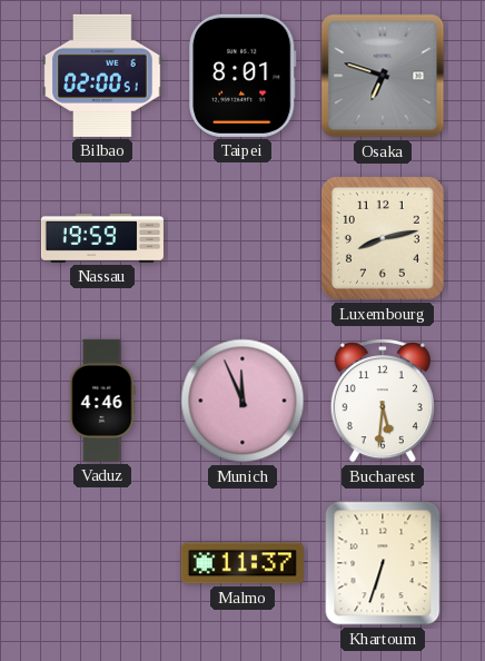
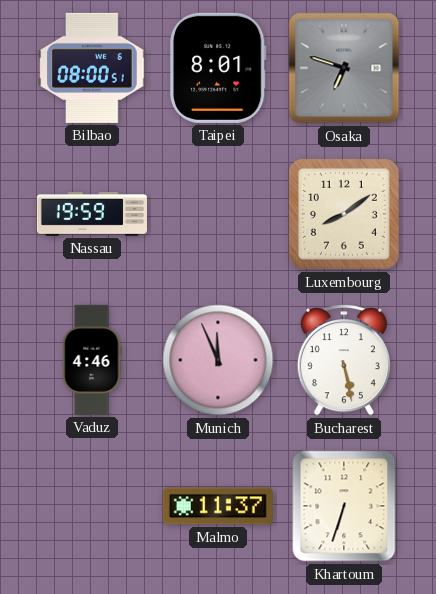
Bilbao: 02:00 -> 08:00
Luxembourg: 8:13 -> 8:09
Bucharest: 5:31 -> 5:28
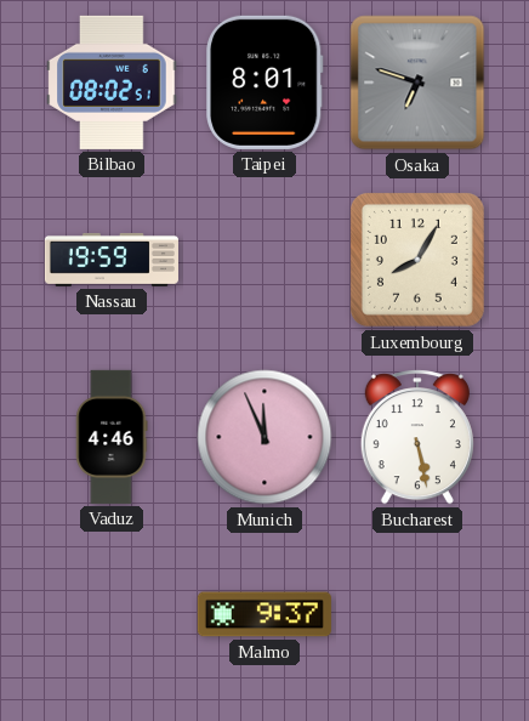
Bilbao: 08:00 -> 08:02
Luxembourg: 8:09 -> 8:05
Malmo: 11:37 -> 9:37
Khartoum: 6:33 -> none
